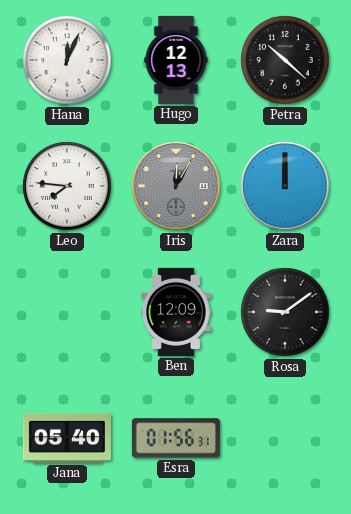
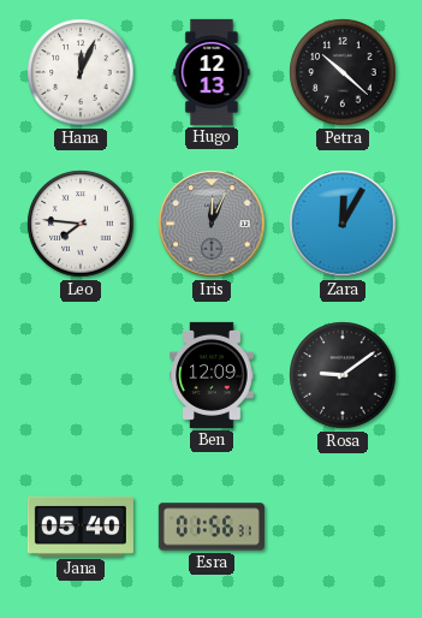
Iris: 12:05 -> 12:04
Zara: 12:00 -> 12:05
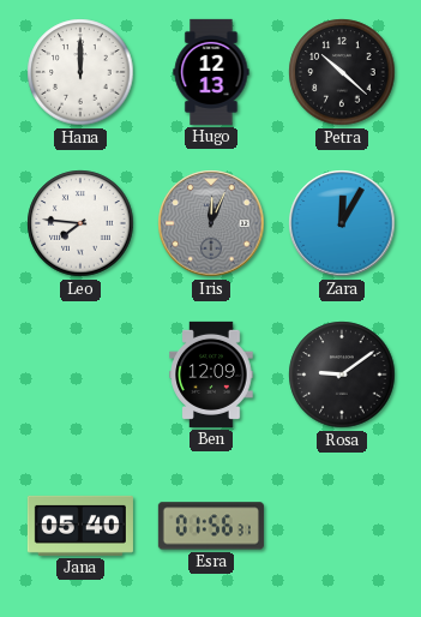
Hana: 12:04 -> 12:00
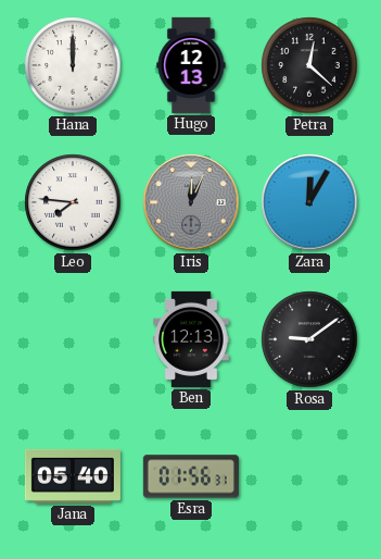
Petra: 10:22 -> 12:22
Ben: 12:09 -> 12:13
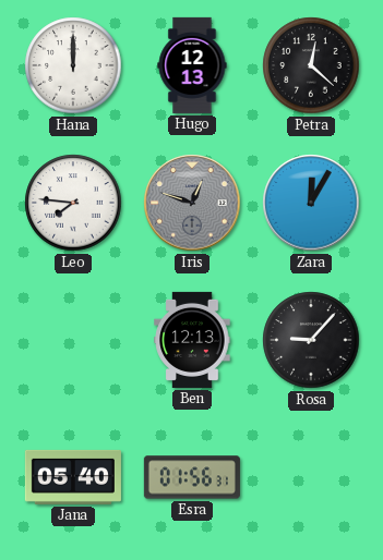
Iris: 12:04 -> 12:48
Rosa: 9:09 -> 9:07
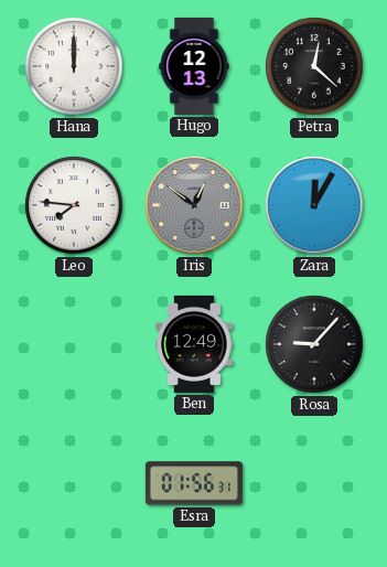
Iris: 12:48 -> 12:51
Ben: 12:13 -> 12:49
Jana: 05:40 -> none
